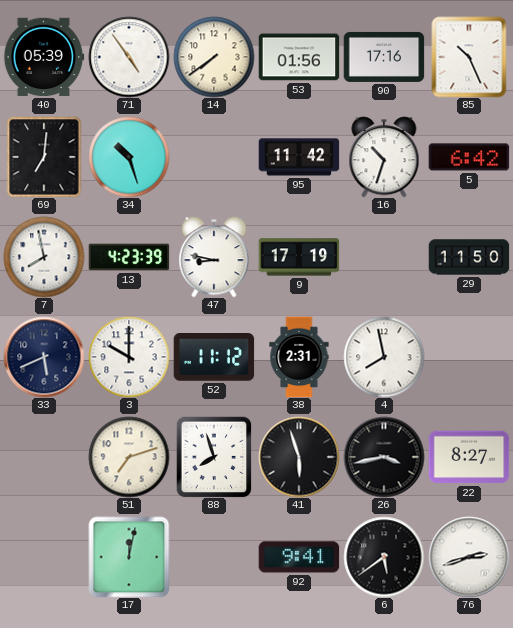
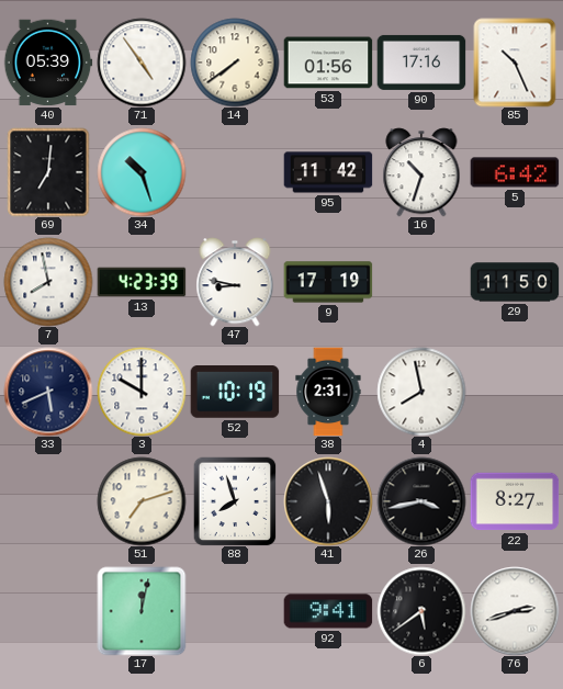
52: 11:12 -> 10:19
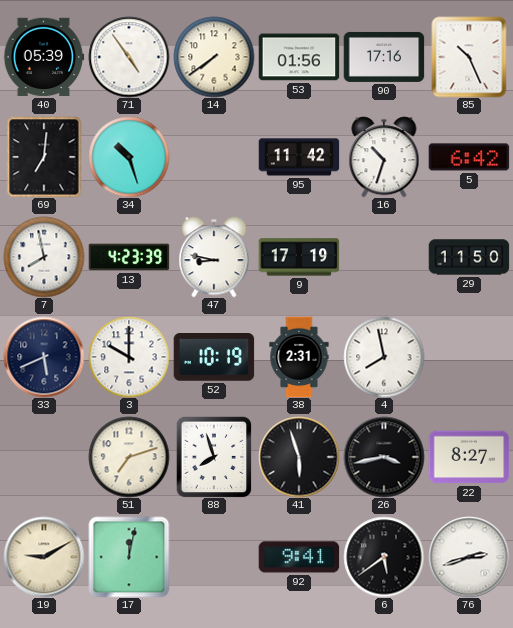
19: none -> 9:10
